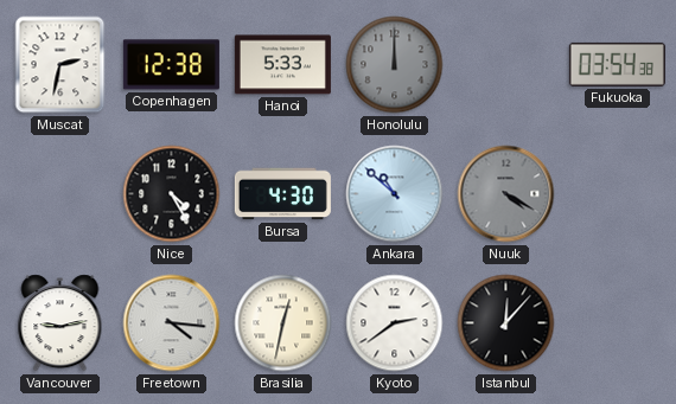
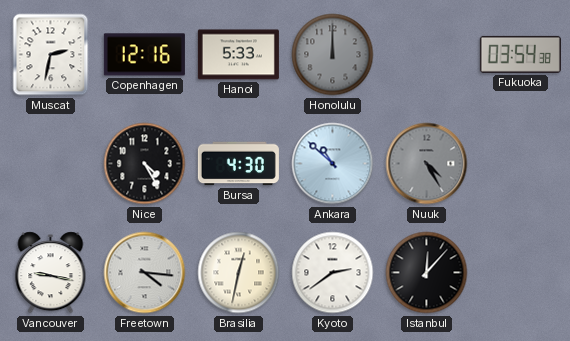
Copenhagen: 12:38 -> 12:16
Nuuk: 4:20 -> 4:25
Vancouver: 9:13 -> 9:17
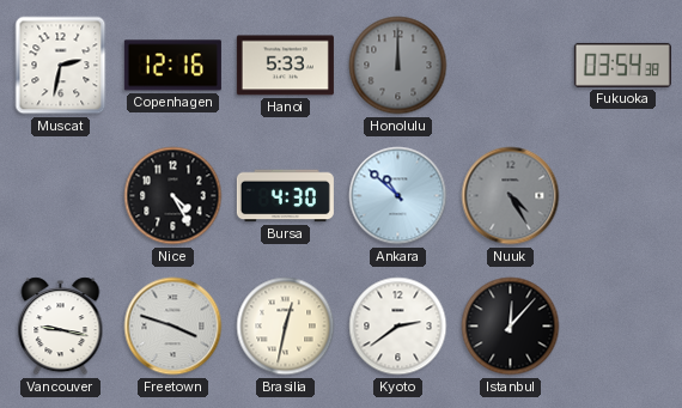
Freetown: 4:16 -> 3:48
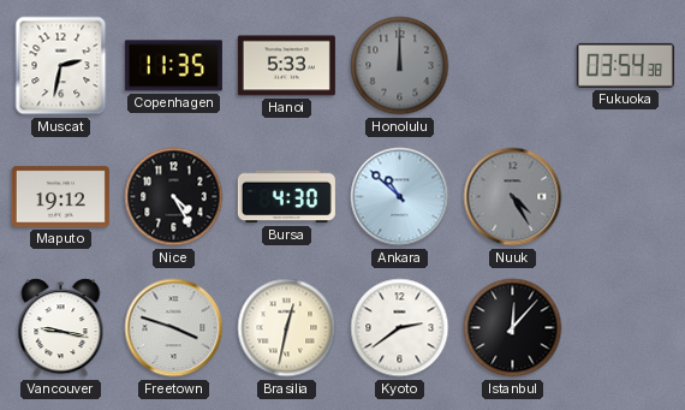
Copenhagen: 12:16 -> 11:35
Maputo: none -> 19:12
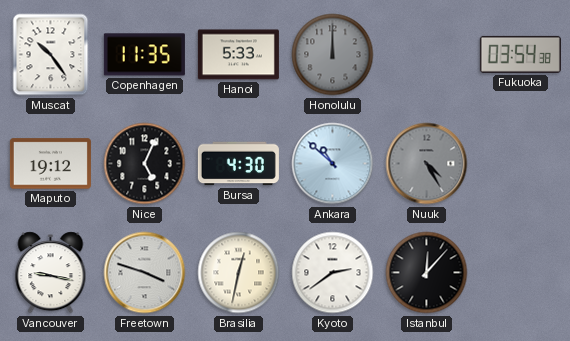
Muscat: 2:32 -> 10:24
Nice: 4:25 -> 5:04
